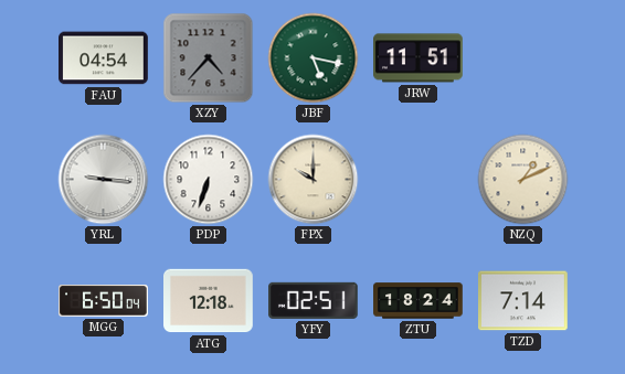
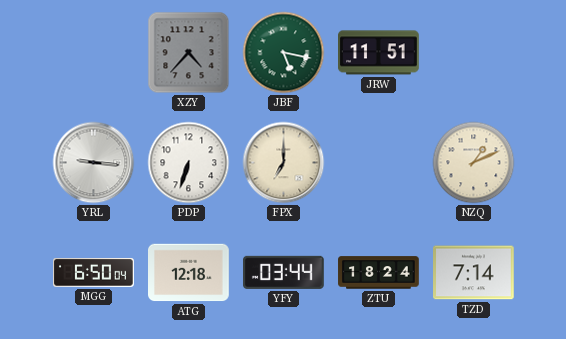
FAU: 04:54 -> none
FPX: 10:00 -> 7:00
YFY: 02:51 -> 03:44
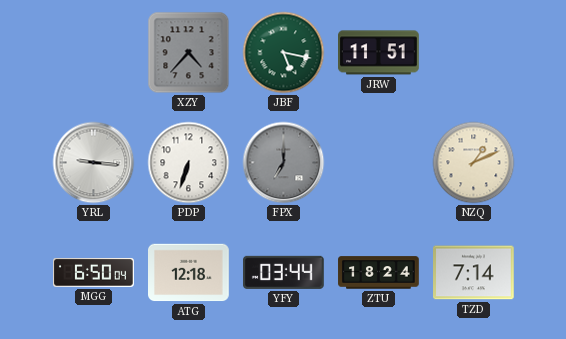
FPX dial: cream -> grey
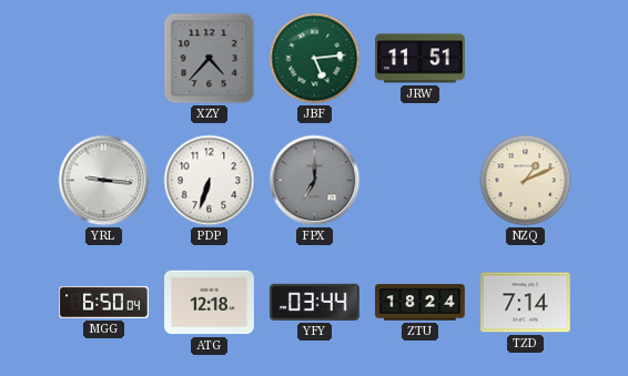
JBF: 5:17 -> 5:14
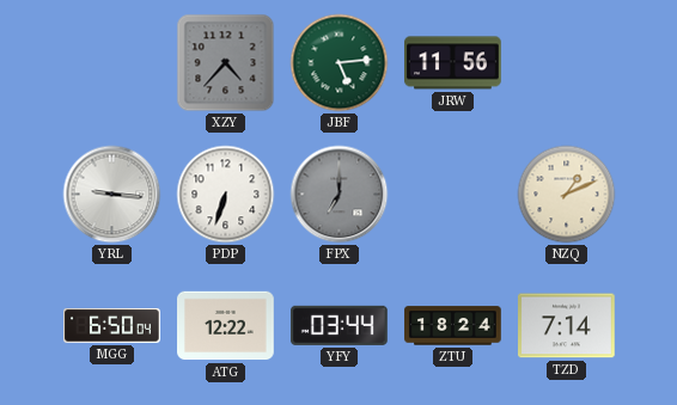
JRW: 11:51 -> 11:56
ATG: 12:18 -> 12:22
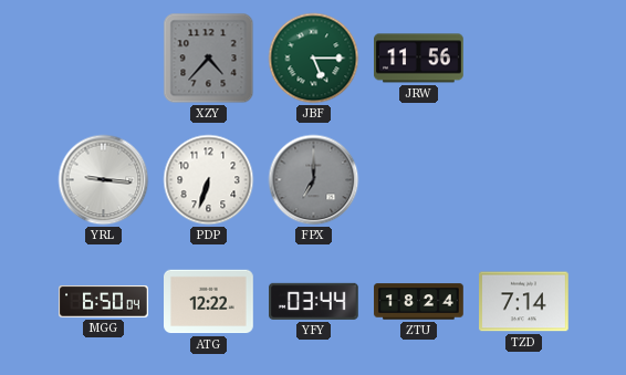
JBF: 5:14 -> 5:15
NZQ: 1:11 -> none
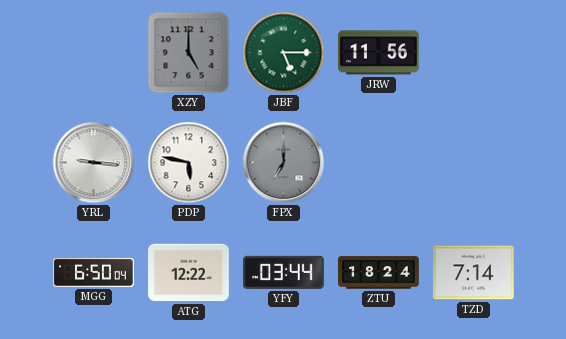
XZY: 4:37 -> 5:00
PDP: 6:33 -> 5:47
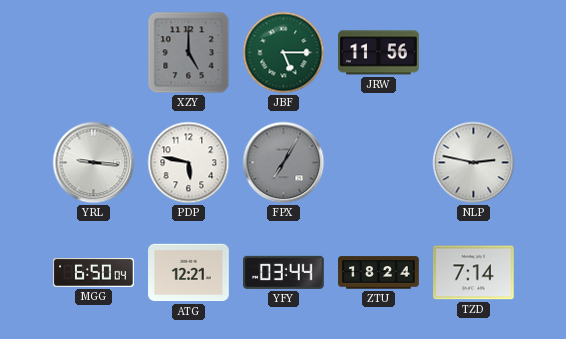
FPX: 7:00 -> 7:05
NLP: none -> 2:47
ATG: 12:22 -> 12:21
